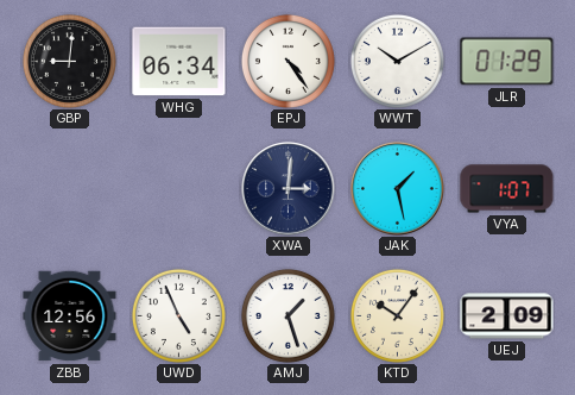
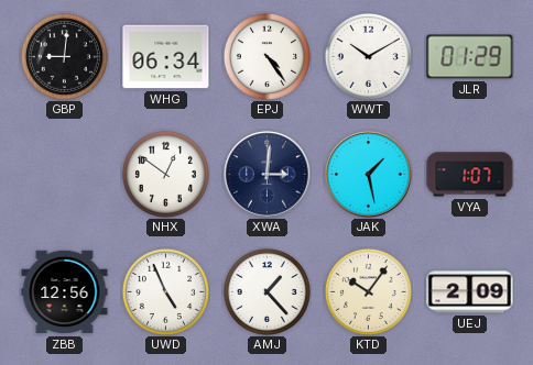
NHX: none -> 12:51
AMJ: 1:27 -> 1:23
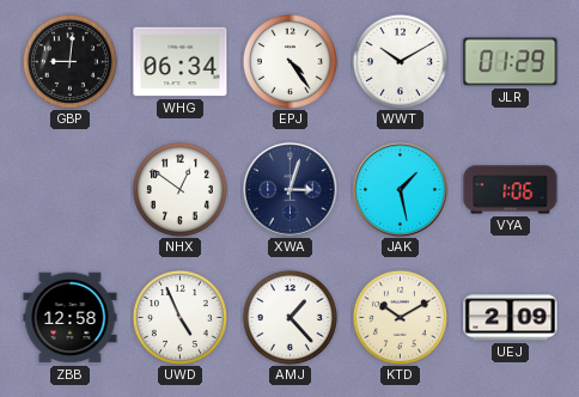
XWA: 3:01 -> 3:03
VYA: 1:07 -> 1:06
ZBB: 12:56 -> 12:58
KTD: 10:06 -> 10:10
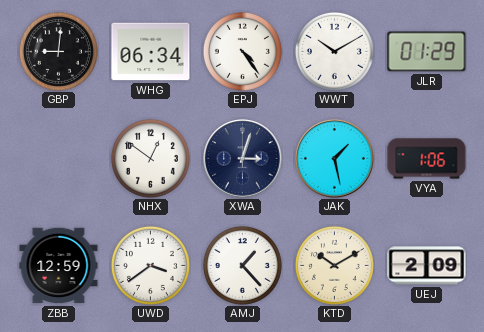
ZBB: 12:58 -> 12:59
UWD: 4:56 -> 3:39
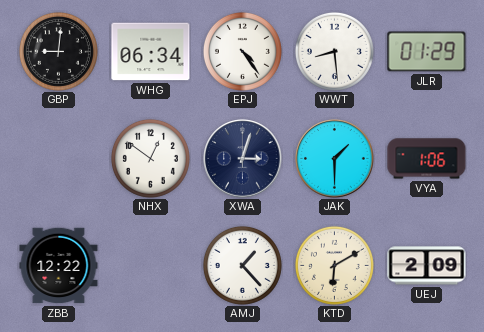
WWT: 10:10 -> 8:29
JAK: 1:28 -> 1:30
ZBB: 12:59 -> 12:22
UWD: 3:39 -> none
KTD: 10:10 -> 6:10
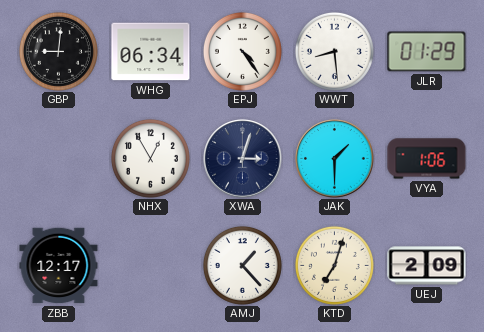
NHX: 12:51 -> 12:55
ZBB: 12:22 -> 12:17
KTD: 6:10 -> 7:03
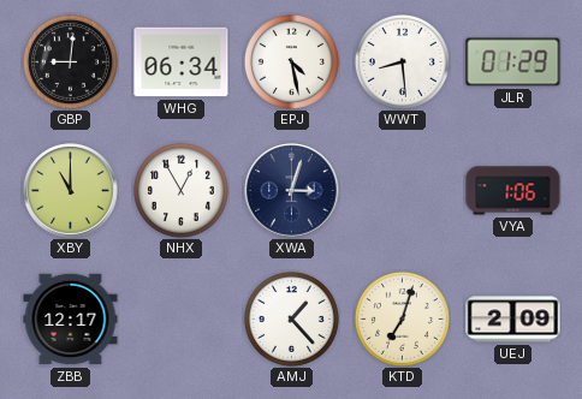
EPJ: 4:24 -> 4:28
XBY: none -> 11:00
JAK: 1:30 -> none
